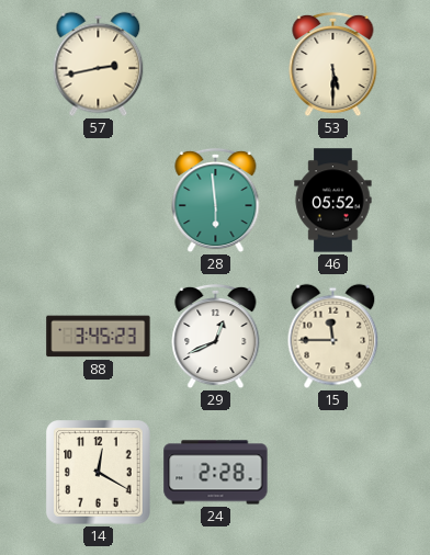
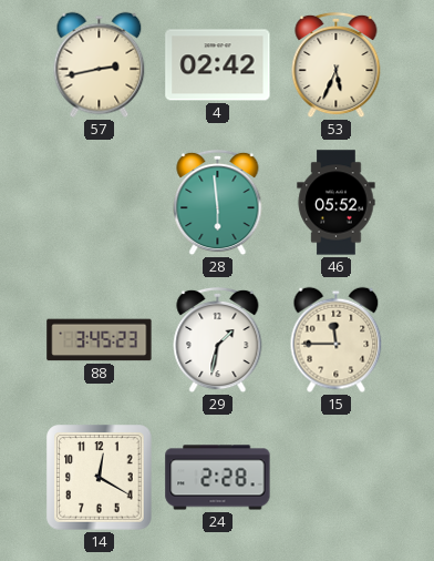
4: none -> 02:42
53: 5:30 -> 5:34
29: 12:41 -> 1:32
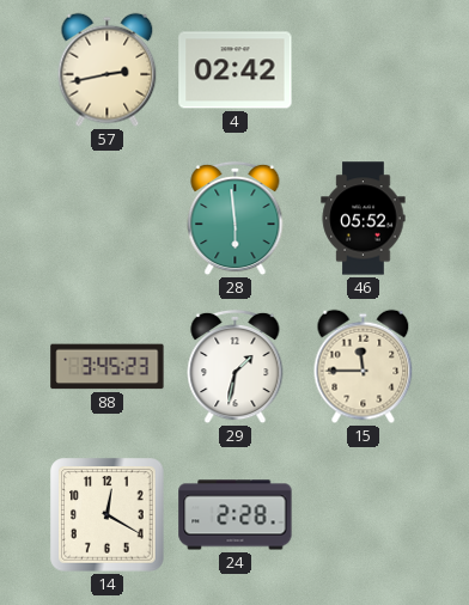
53: 5:34 -> none
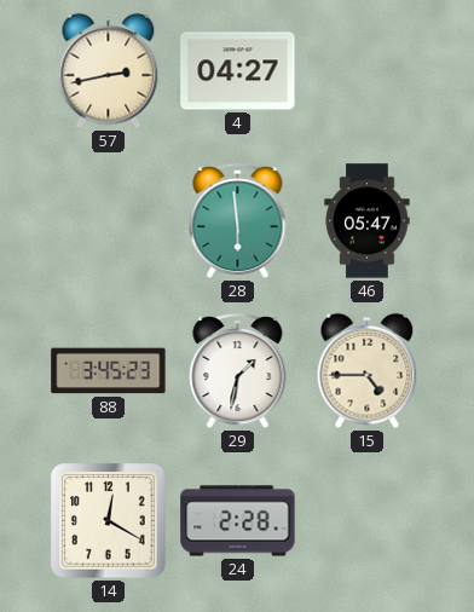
4: 02:42 -> 04:27
46: 05:52 -> 05:47
15: 11:45 -> 4:45
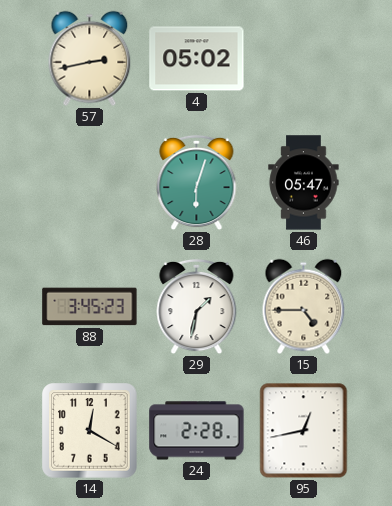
4: 04:27 -> 05:02
28: 5:59 -> 6:03
95: none -> 12:43
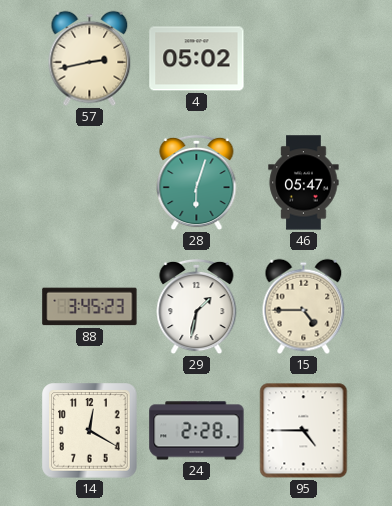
95: 12:43 -> 4:45
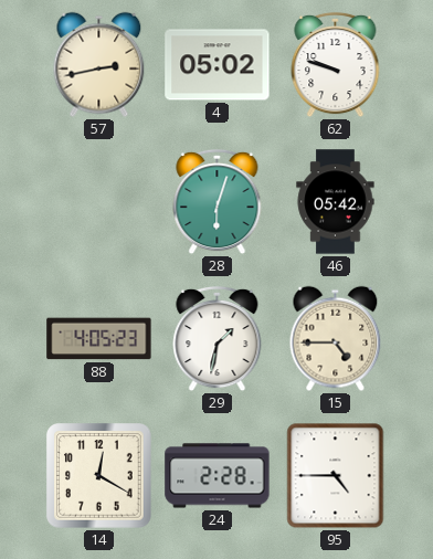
62: none -> 9:48
46: 05:47 -> 05:42
88: 3:45 -> 4:05
